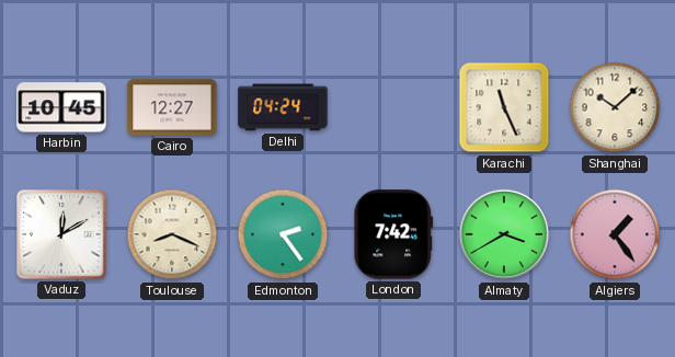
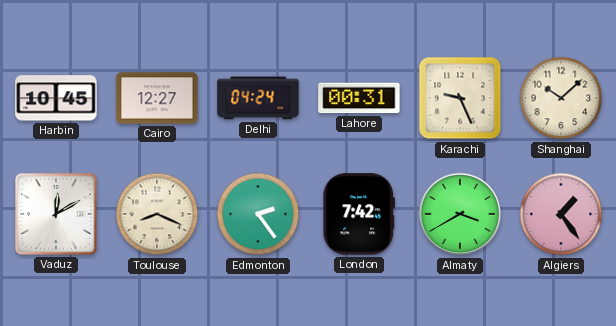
Lahore: none -> 00:31
Karachi: 11:26 -> 9:26
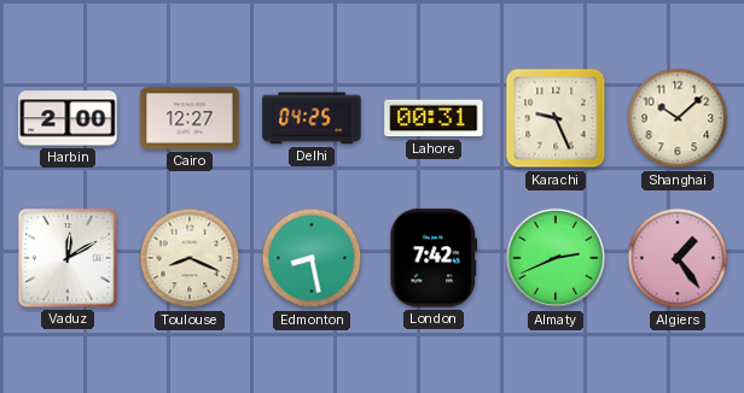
Harbin: 10:45 -> 2:00
Delhi: 04:24 -> 04:25
Edmonton: 2:24 -> 8:28
Almaty: 3:40 -> 2:41
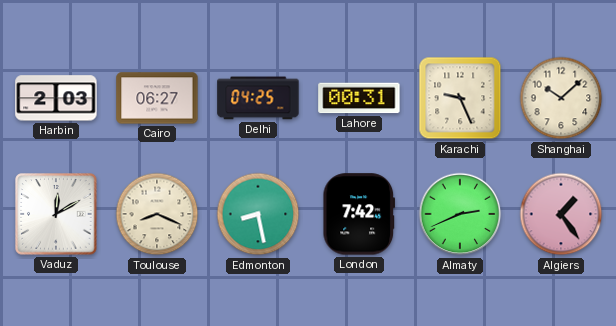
Harbin: 2:00 -> 2:03
Cairo: 12:27 -> 06:27
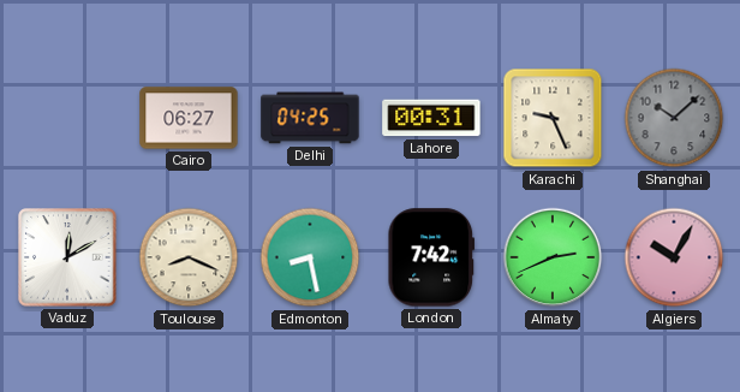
Harbin: 2:03 -> none
Shanghai dial: cream -> grey
Algiers: 1:24 -> 10:05
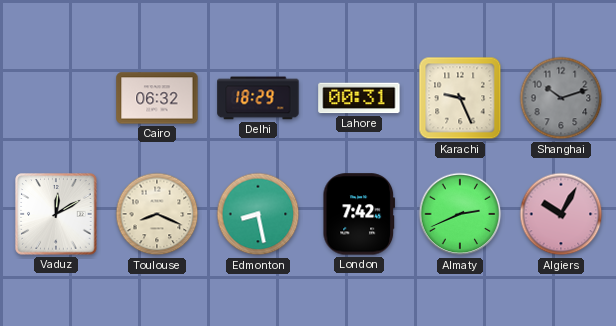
Cairo: 06:27 -> 06:32
Delhi: 04:25 -> 18:29
Shanghai: 10:08 -> 10:12
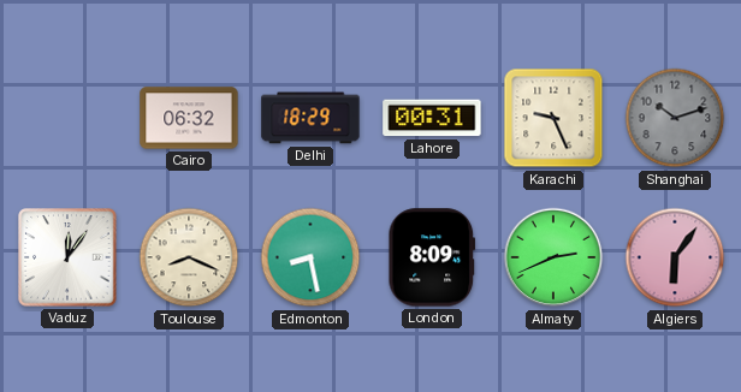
Vaduz: 12:10 -> 12:06
London: 7:42 -> 8:09
Algiers: 10:05 -> 6:06
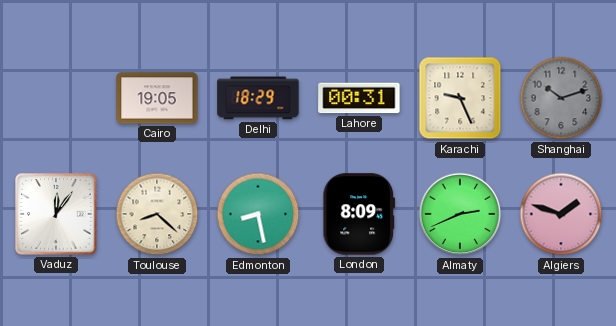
Cairo: 06:32 -> 19:05
Toulouse: 8:19 -> 8:22
Algiers: 6:06 -> 1:48
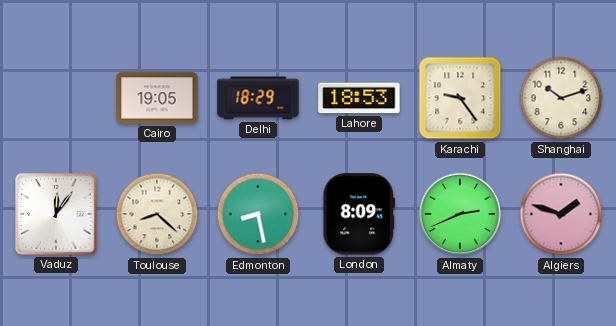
Lahore: 00:31 -> 18:53
Karachi: 9:26 -> 9:24
Shanghai dial: grey -> cream
